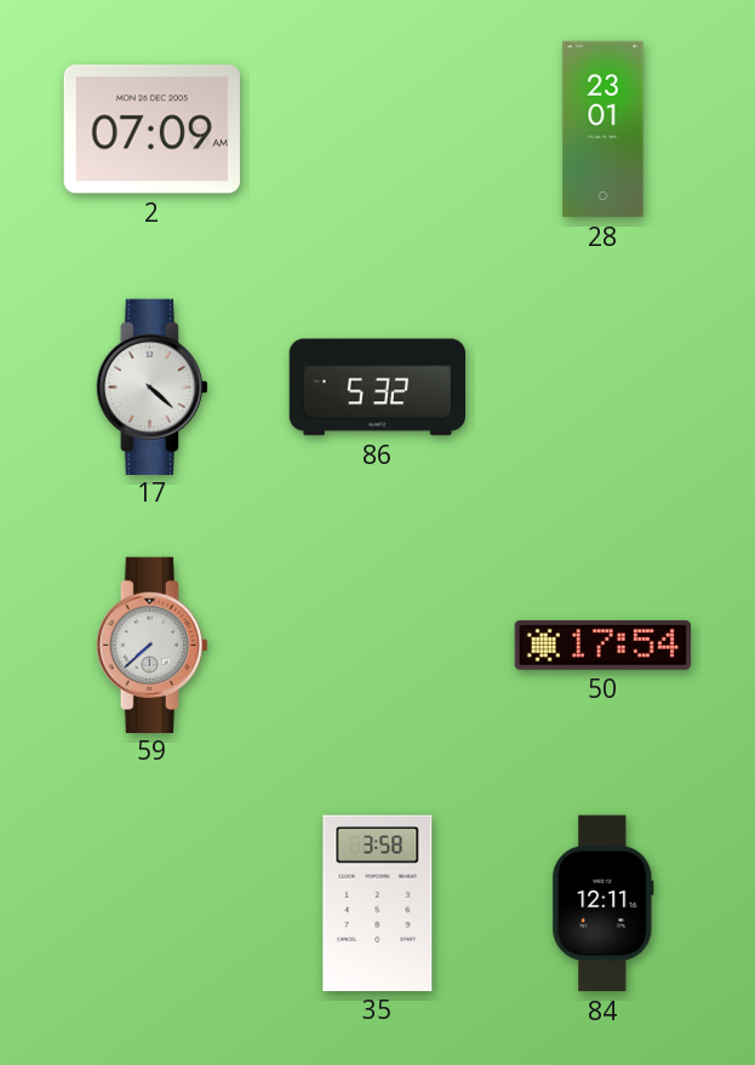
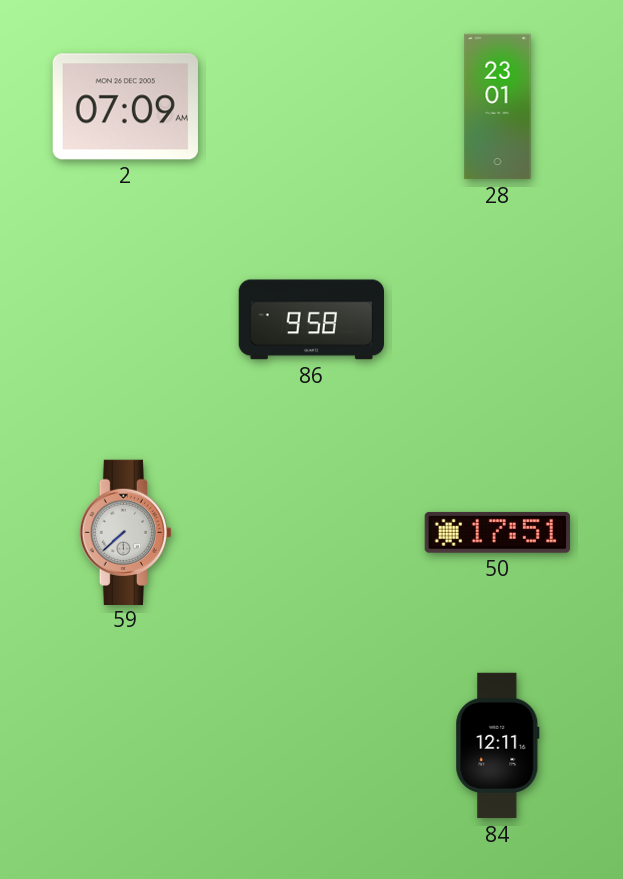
17: 4:22 -> none
86: 5:32 -> 9:58
50: 17:54 -> 17:51
35: 3:58 -> none
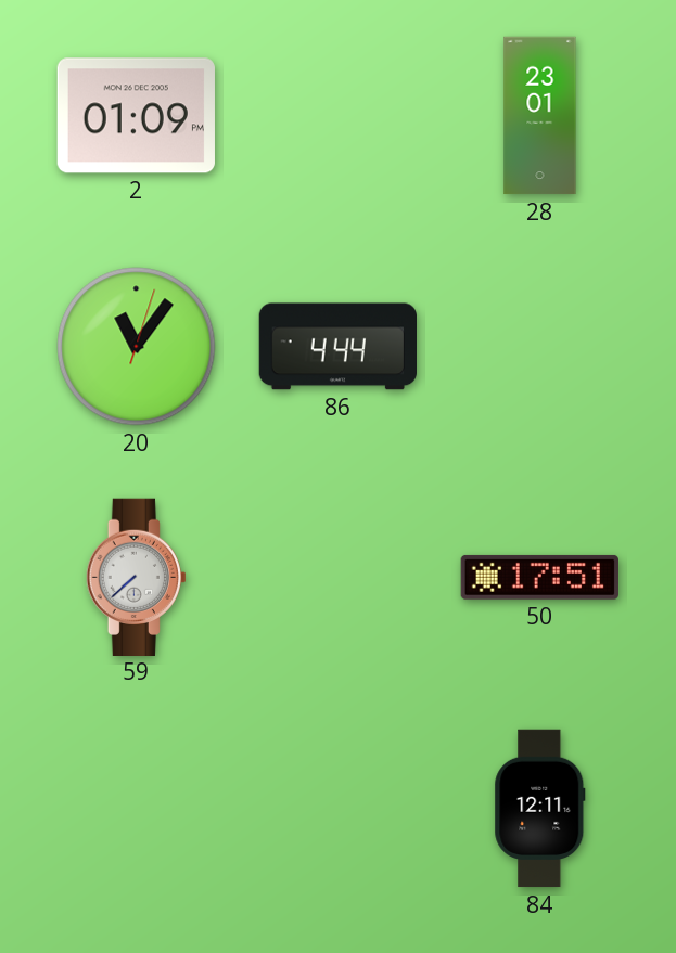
2: 07:09 -> 01:09
20: none -> 11:06
86: 9:58 -> 4:44
